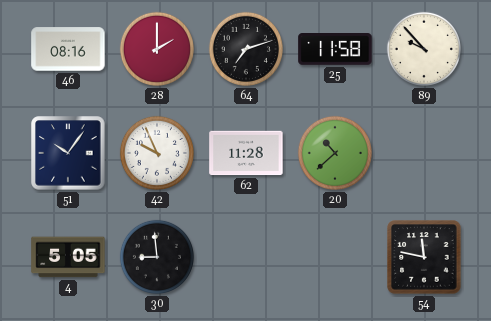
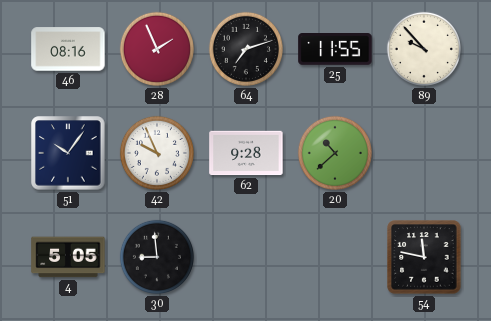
28: 2:00 -> 1:56
25: 11:58 -> 11:55
62: 11:28 -> 9:28
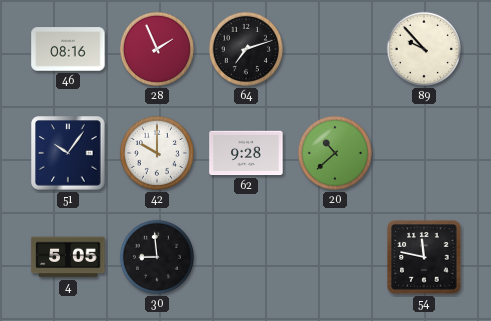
25: 11:55 -> none
42: 9:56 -> 10:00
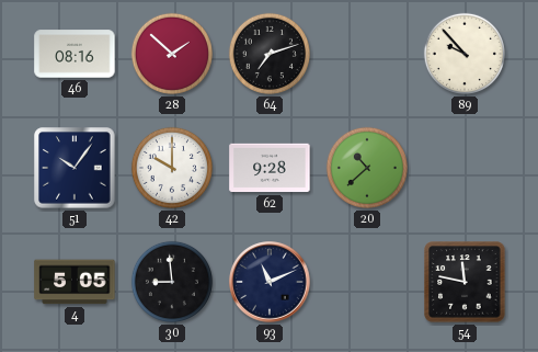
28: 1:56 -> 1:52
93: none -> 11:11
